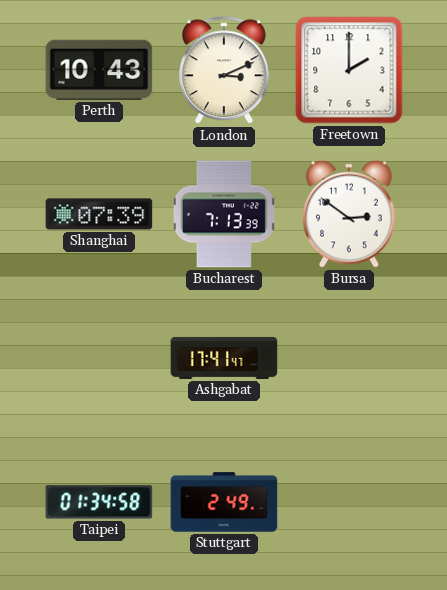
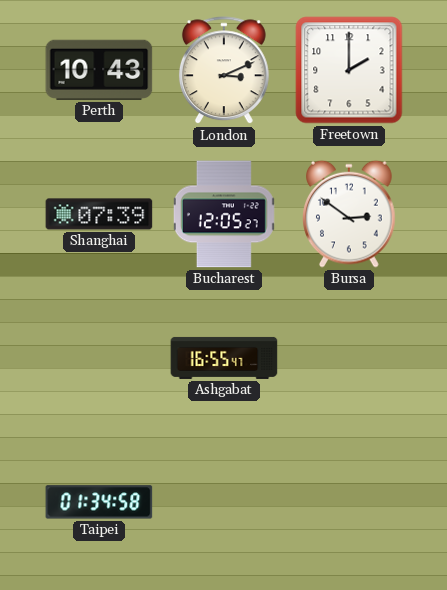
Bucharest: 7:13 -> 12:05
Ashgabat: 17:41 -> 16:55
Stuttgart: 2:49 -> none
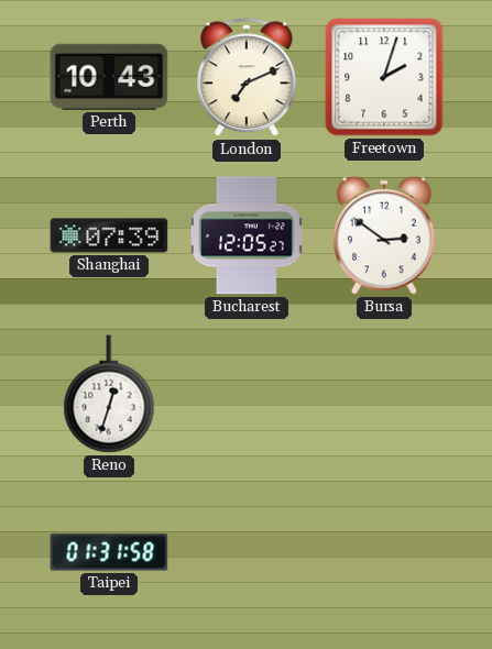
London: 3:11 -> 7:11
Freetown: 2:00 -> 2:03
Reno: none -> 12:33
Ashgabat: 16:55 -> none
Taipei: 01:34 -> 01:31
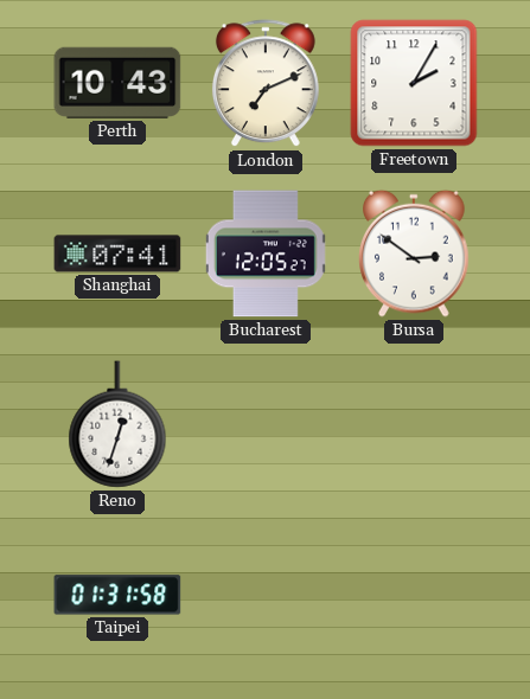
Freetown: 2:03 -> 2:05
Shanghai: 07:39 -> 07:41
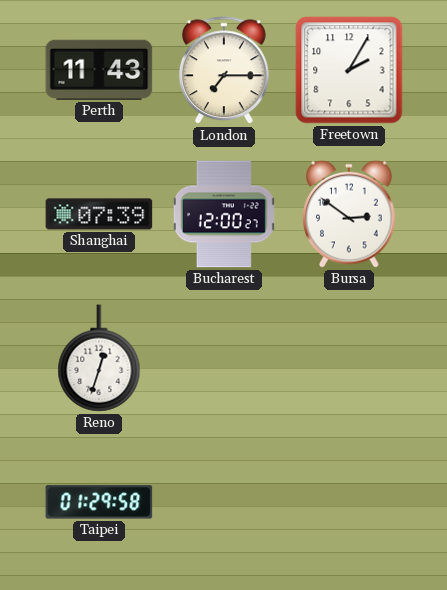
Perth: 10:43 -> 11:43
London: 7:11 -> 7:15
Shanghai: 07:41 -> 07:39
Bucharest: 12:05 -> 12:00
Taipei: 01:31 -> 01:29
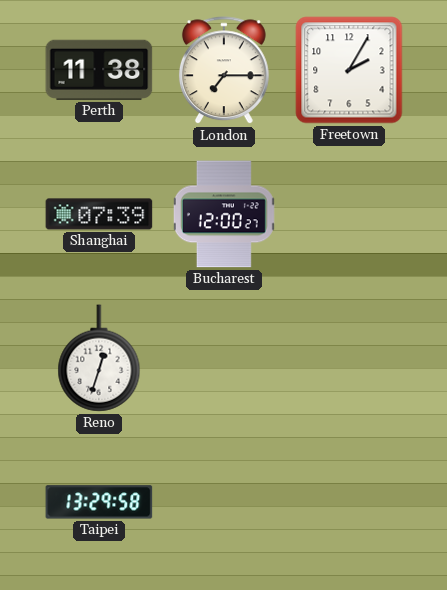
Perth: 11:43 -> 11:38
Bursa: 2:51 -> none
Taipei: 01:29 -> 13:29
